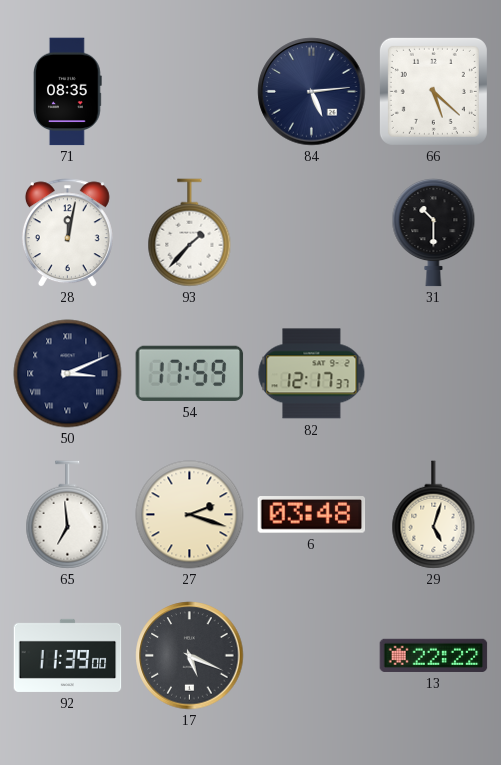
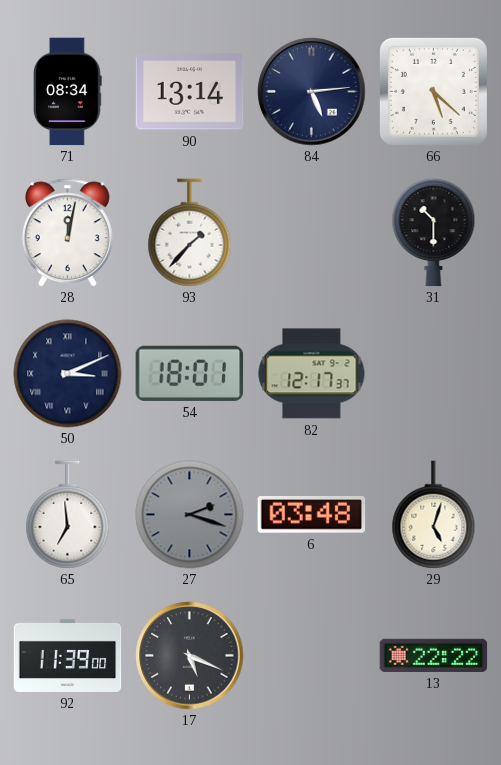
71: 08:35 -> 08:34
90: none -> 13:14
54: 17:59 -> 18:01
27 dial: cream -> grey
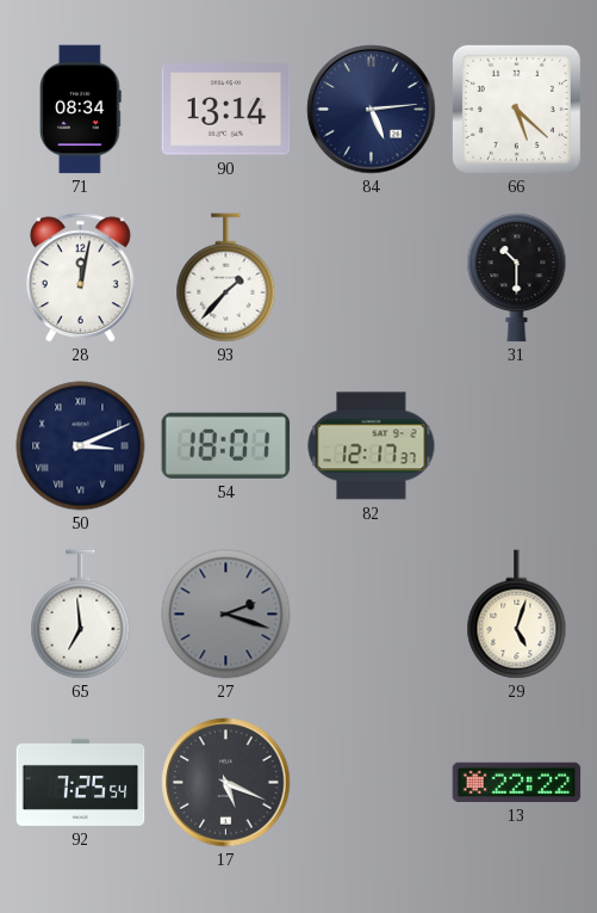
6: 03:48 -> none
92: 11:39 -> 7:25
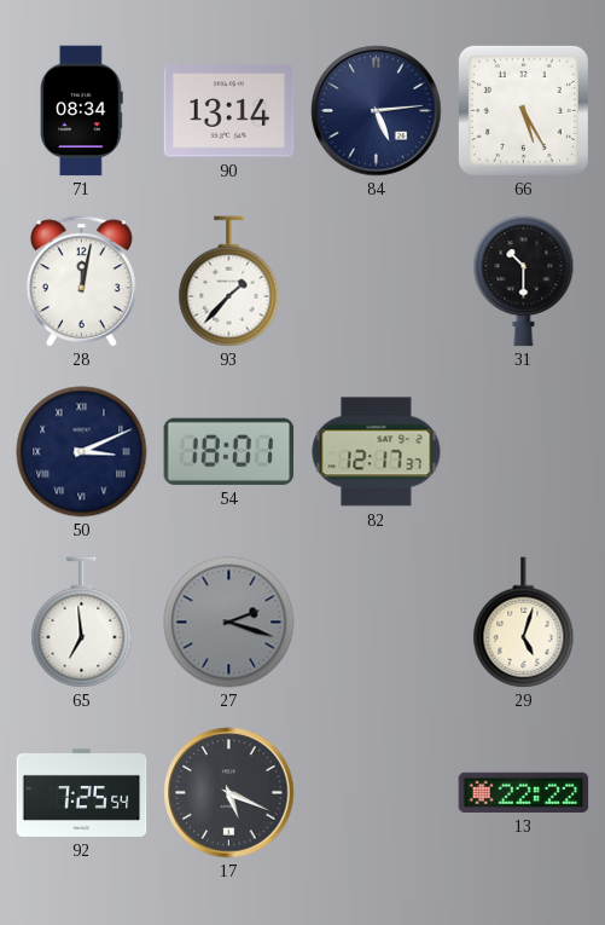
66: 5:22 -> 5:25
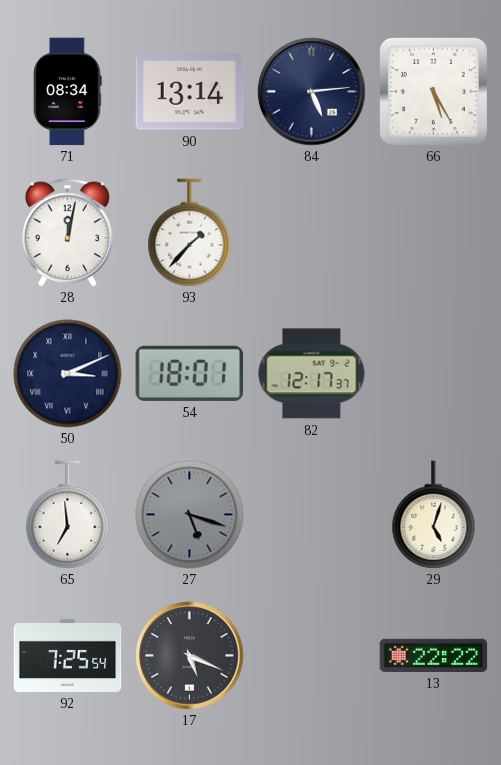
31: 10:30 -> none
27: 2:18 -> 5:18
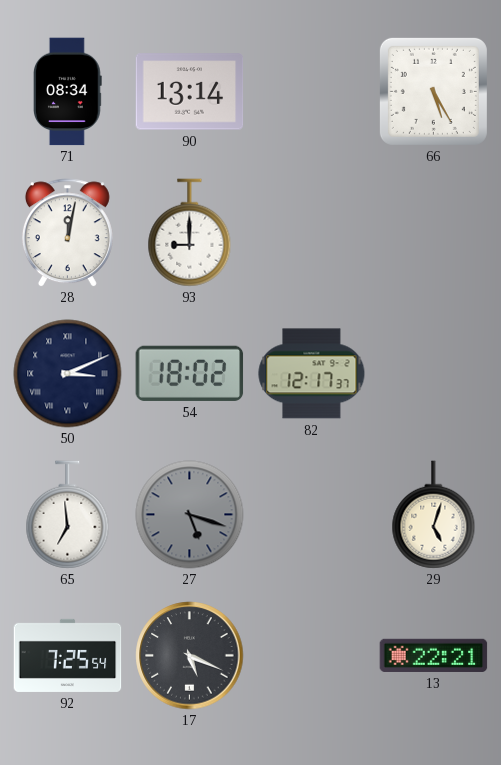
84: 5:14 -> none
93: 1:37 -> 9:00
54: 18:01 -> 18:02
13: 22:22 -> 22:21
